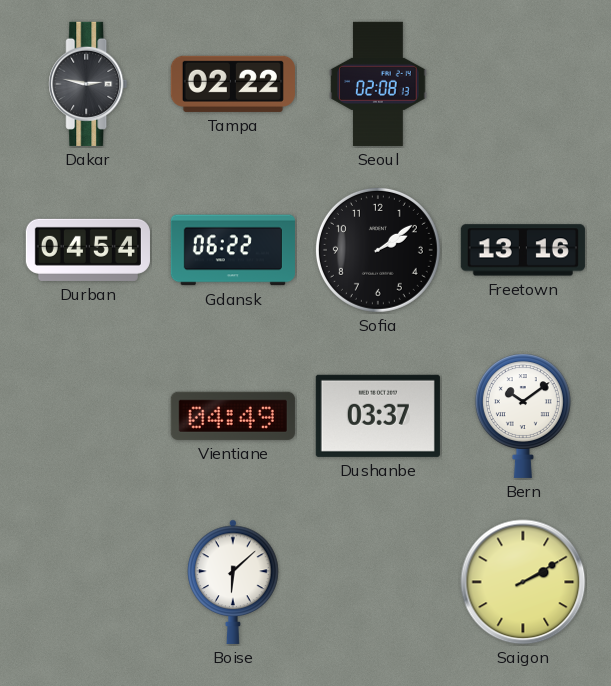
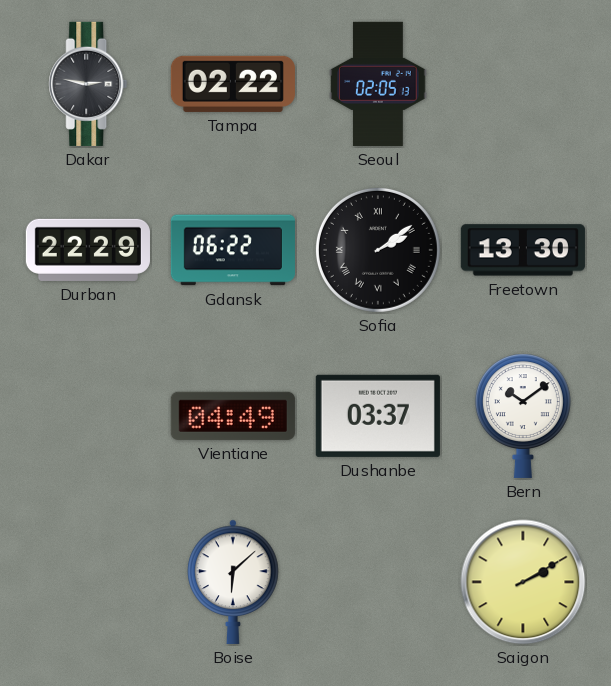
Seoul: 02:08 -> 02:05
Durban: 04:54 -> 22:29
Sofia numerals: Arabic -> Roman
Freetown: 13:16 -> 13:30
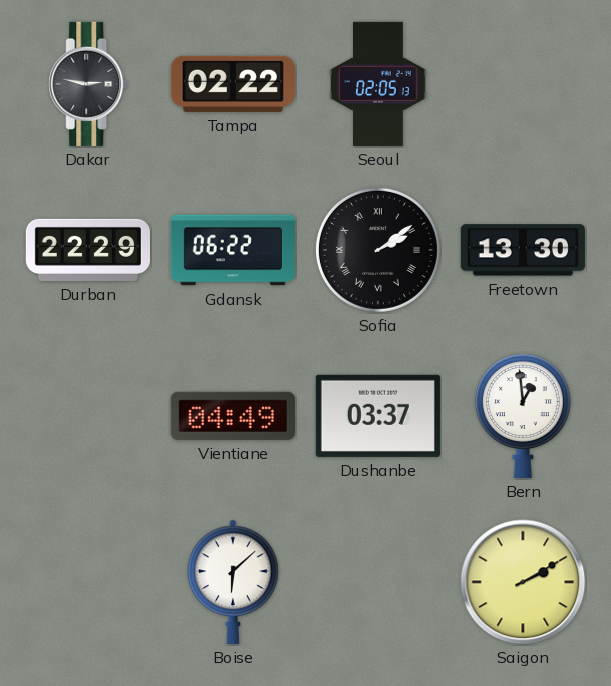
Bern: 10:09 -> 12:59
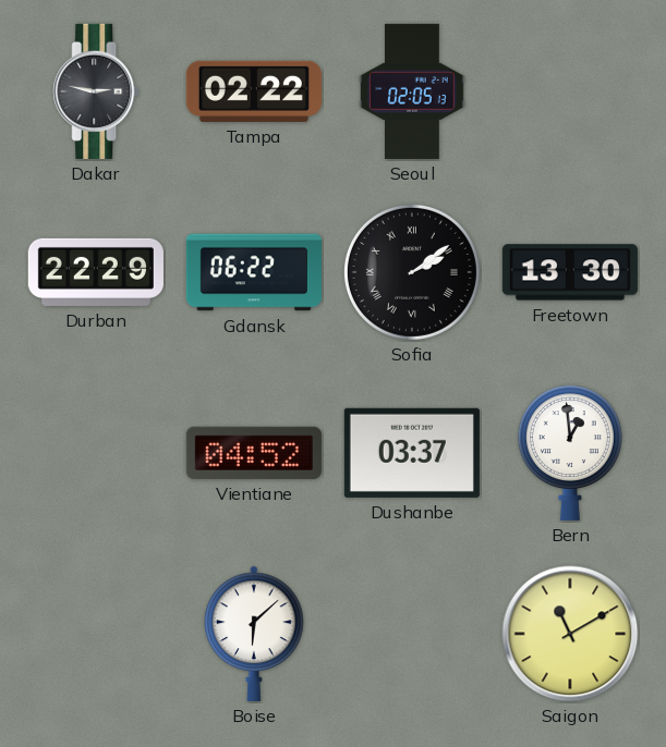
Vientiane: 04:49 -> 04:52
Saigon: 2:10 -> 11:10
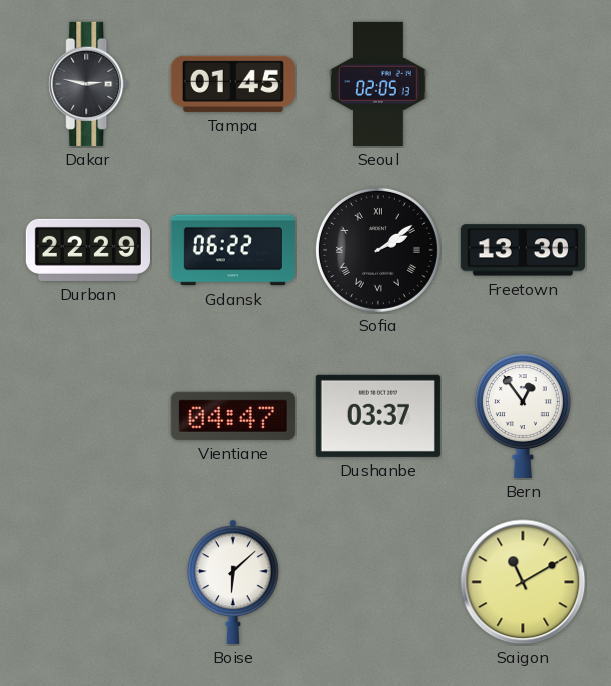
Tampa: 02:22 -> 01:45
Vientiane: 04:52 -> 04:47
Bern: 12:59 -> 12:54
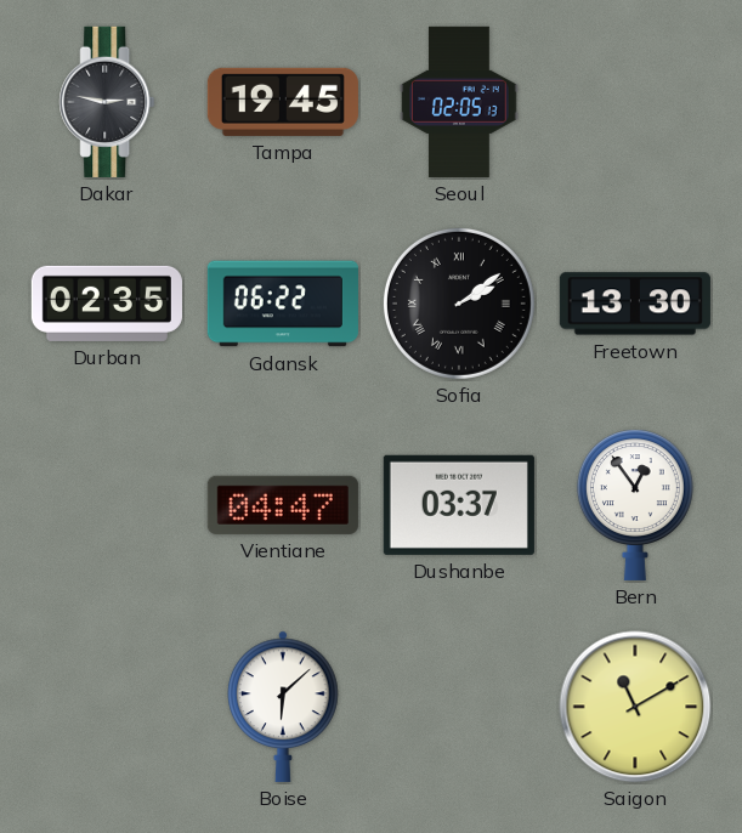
Tampa: 01:45 -> 19:45
Durban: 22:29 -> 02:35
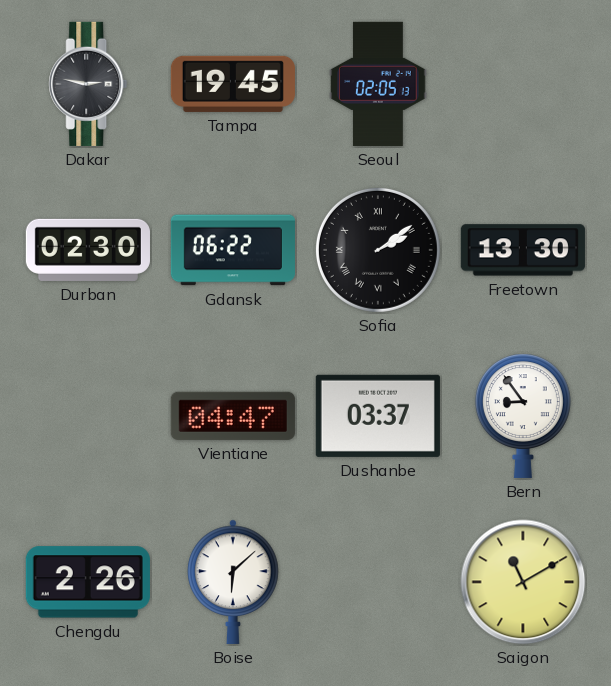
Durban: 02:35 -> 02:30
Bern: 12:54 -> 8:54
Chengdu: none -> 2:26
